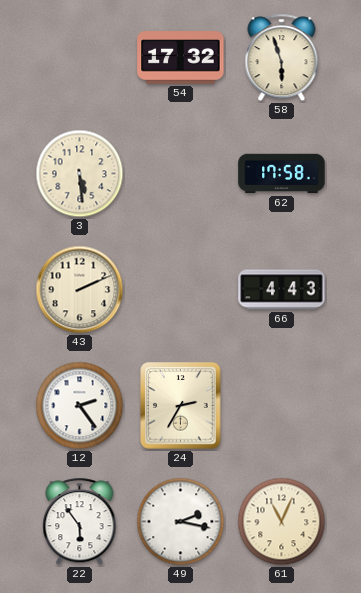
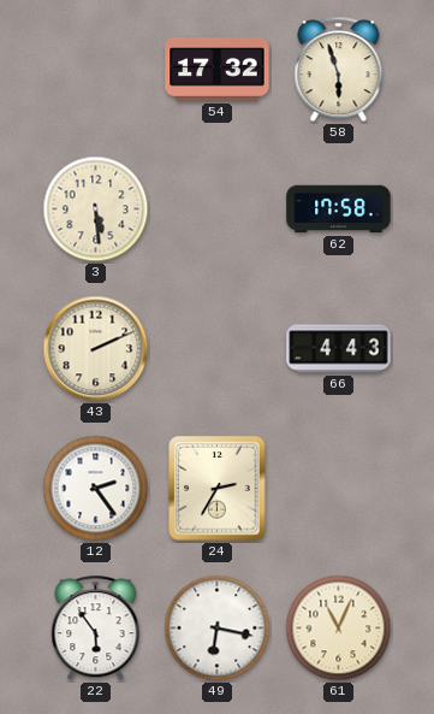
49: 2:17 -> 6:17
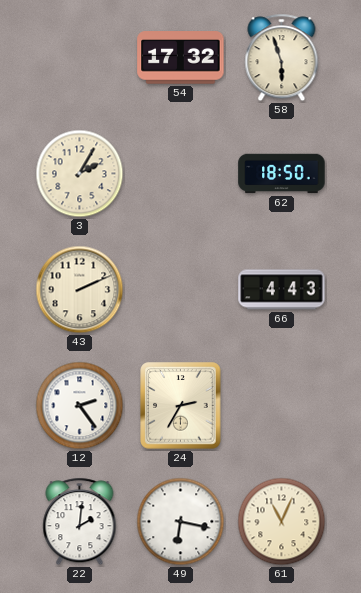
3: 5:29 -> 2:05
62: 17:58 -> 18:50
22: 5:54 -> 2:01
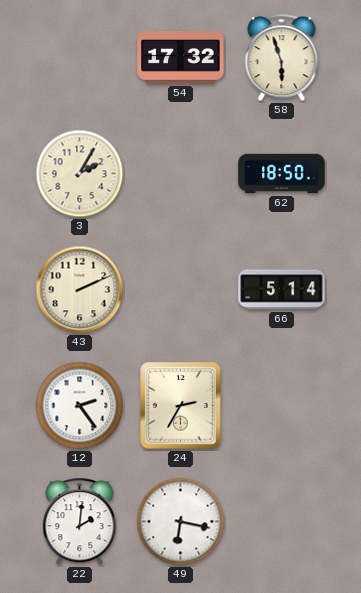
66: 4:43 -> 5:14
61: 11:04 -> none
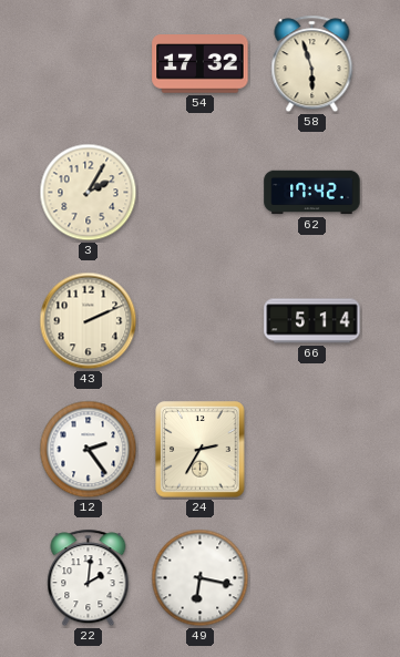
62: 18:50 -> 17:42
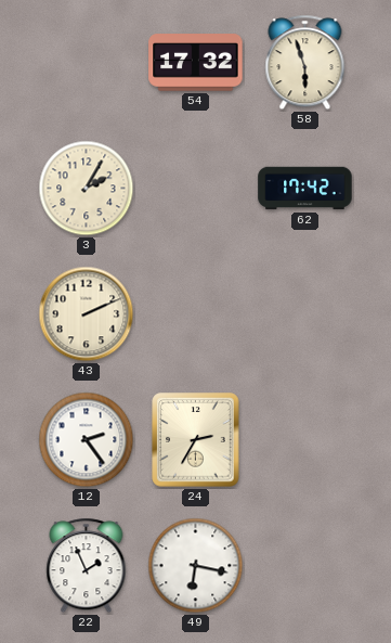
66: 5:14 -> none
22: 2:01 -> 1:56
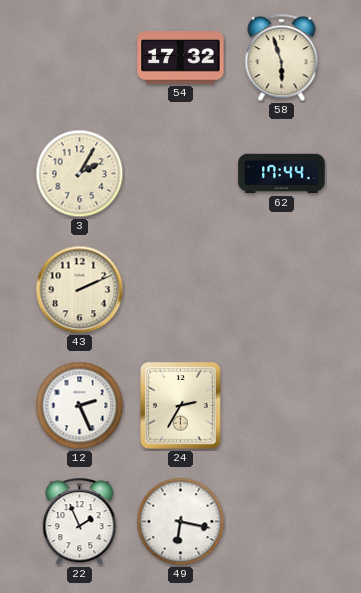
62: 17:42 -> 17:44
12: 2:24 -> 2:26
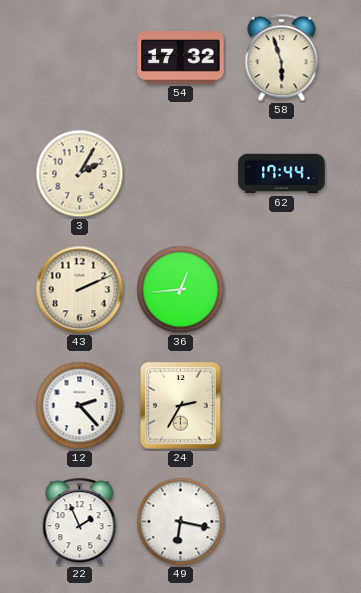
36: none -> 12:44
12: 2:26 -> 2:23
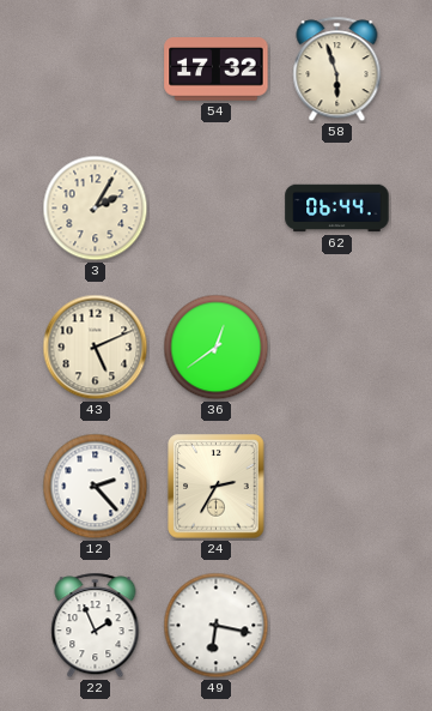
62: 17:44 -> 06:44
43: 2:11 -> 5:11
36: 12:44 -> 12:39
